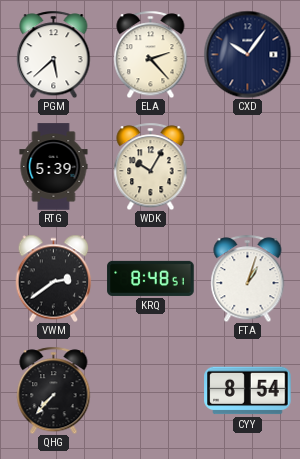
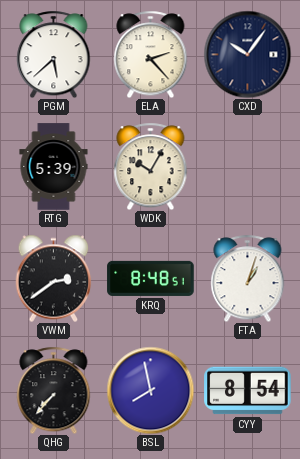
BSL: none -> 7:58
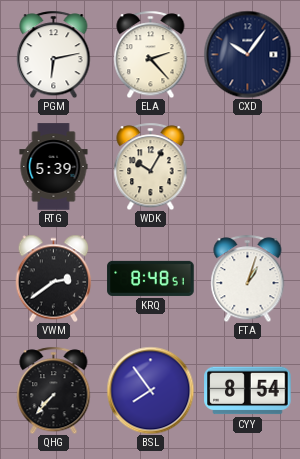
PGM: 5:38 -> 6:13
BSL: 7:58 -> 7:54
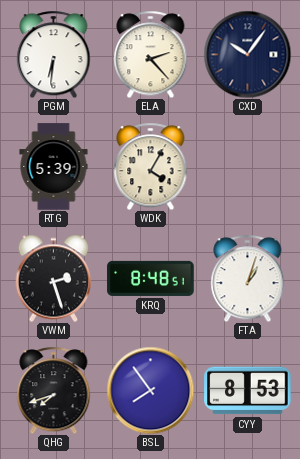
PGM: 6:13 -> 6:31
WDK: 10:05 -> 4:05
VWM: 2:39 -> 2:27
QHG: 7:37 -> 7:42
CYY: 8:54 -> 8:53
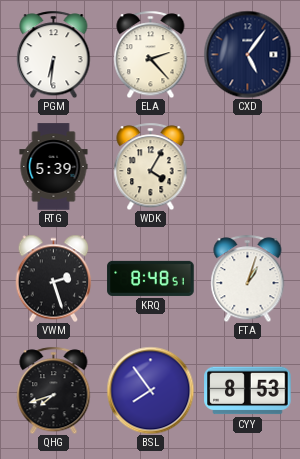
CXD: 10:06 -> 5:06
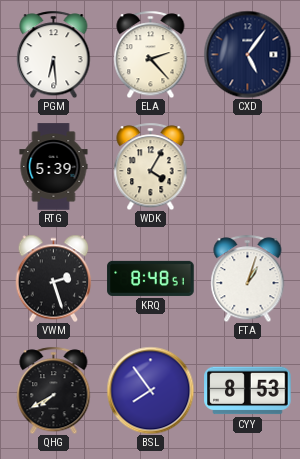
PGM: 6:31 -> 6:29
QHG: 7:42 -> 7:40
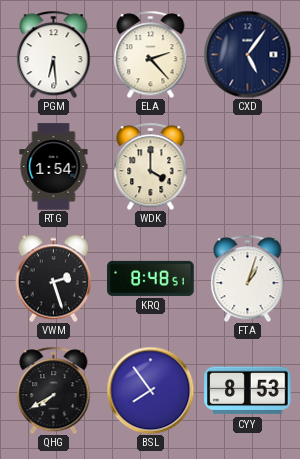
RTG: 5:39 -> 1:54
WDK: 4:05 -> 4:00
